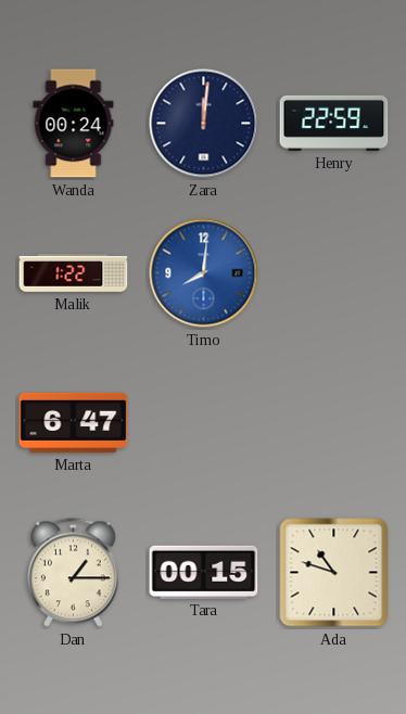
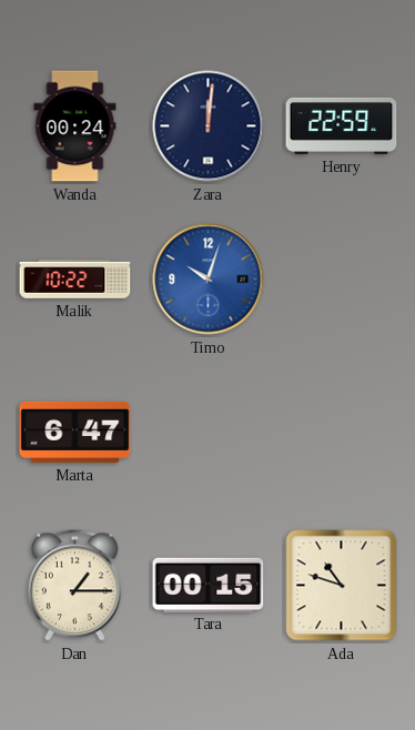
Malik: 1:22 -> 10:22
Timo: 8:01 -> 10:03
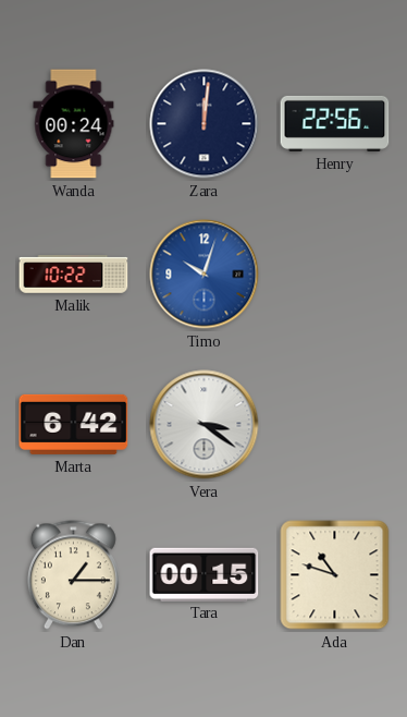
Henry: 22:59 -> 22:56
Marta: 6:47 -> 6:42
Vera: none -> 3:21
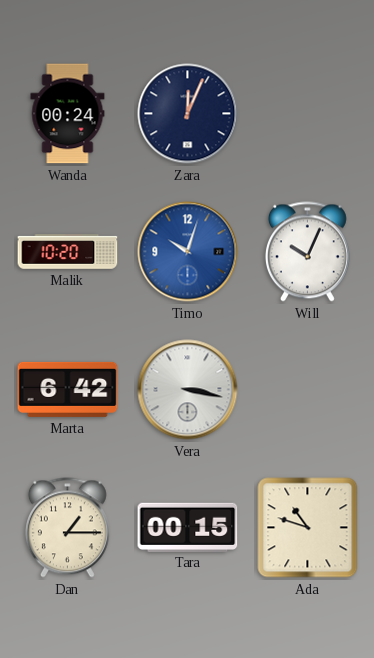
Zara: 12:01 -> 12:04
Henry: 22:56 -> none
Malik: 10:22 -> 10:20
Will: none -> 10:04
Vera: 3:21 -> 3:17
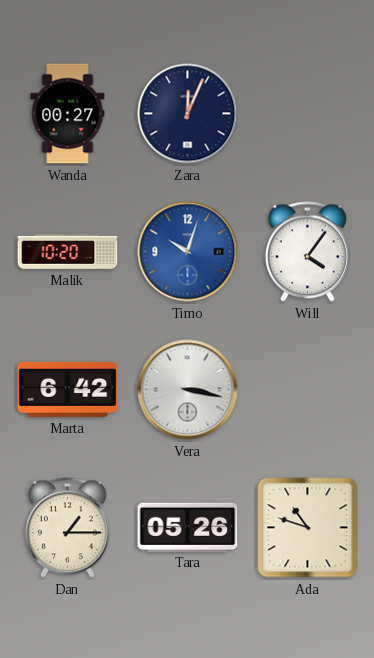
Wanda: 00:24 -> 00:27
Will: 10:04 -> 4:06
Tara: 00:15 -> 05:26
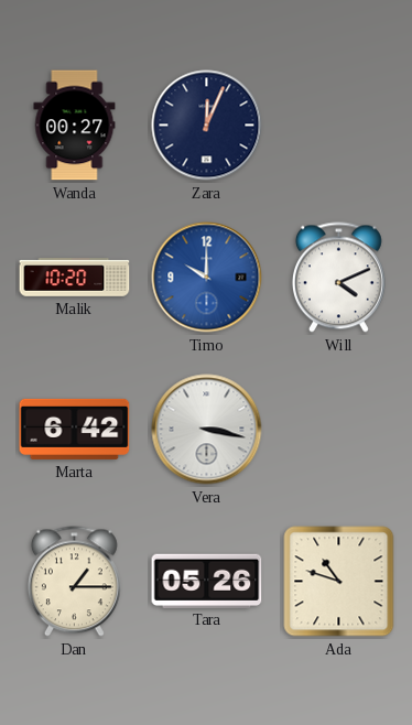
Timo: 10:03 -> 10:00
Will: 4:06 -> 4:11
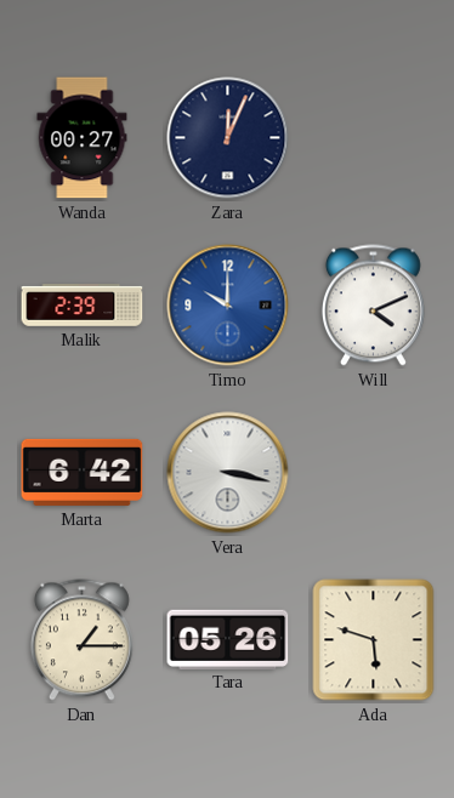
Malik: 10:20 -> 2:39
Ada: 10:48 -> 5:48
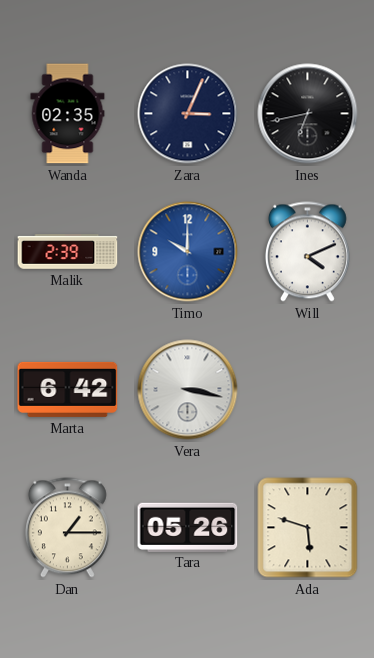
Wanda: 00:27 -> 02:35
Zara: 12:04 -> 3:04
Ines: none -> 6:43
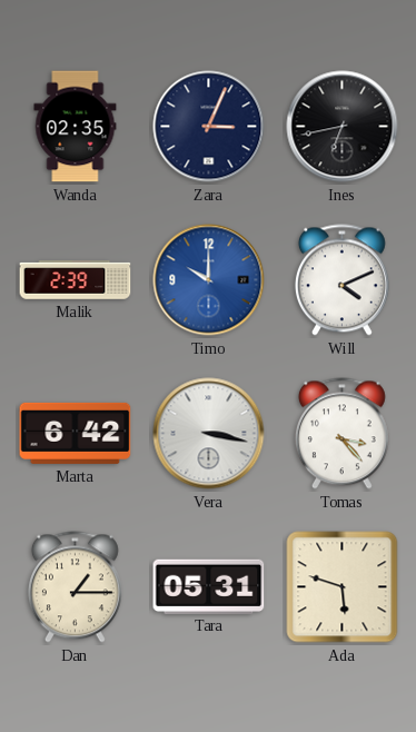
Tomas: none -> 3:23
Tara: 05:26 -> 05:31
